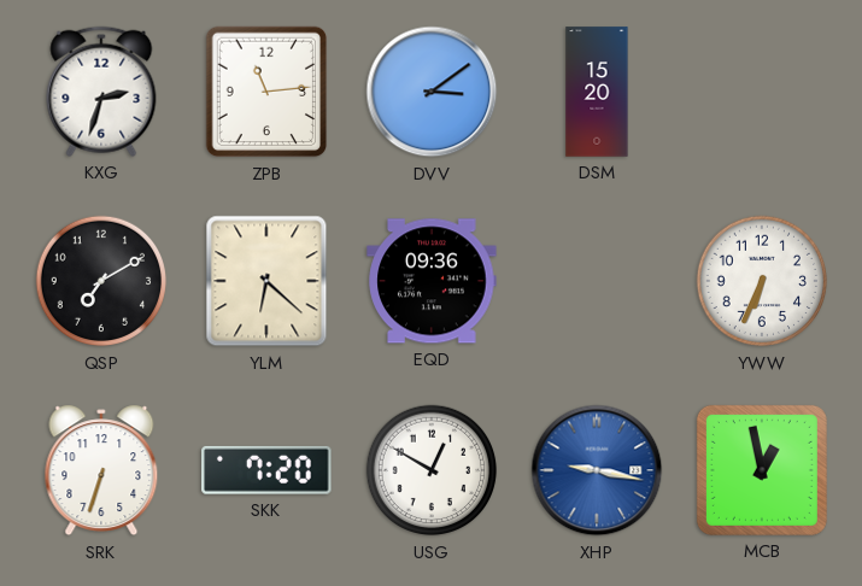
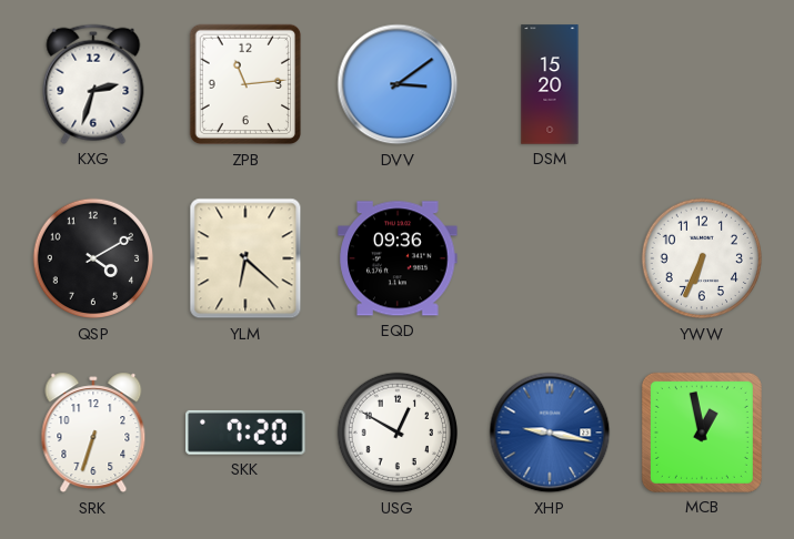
QSP: 7:10 -> 4:10
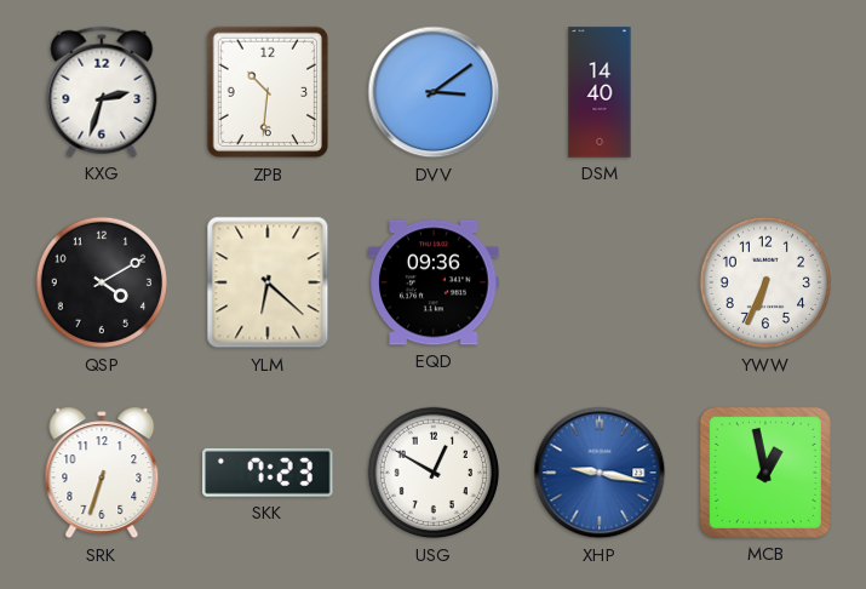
ZPB: 11:14 -> 10:31
DSM: 15:20 -> 14:40
SKK: 7:20 -> 7:23
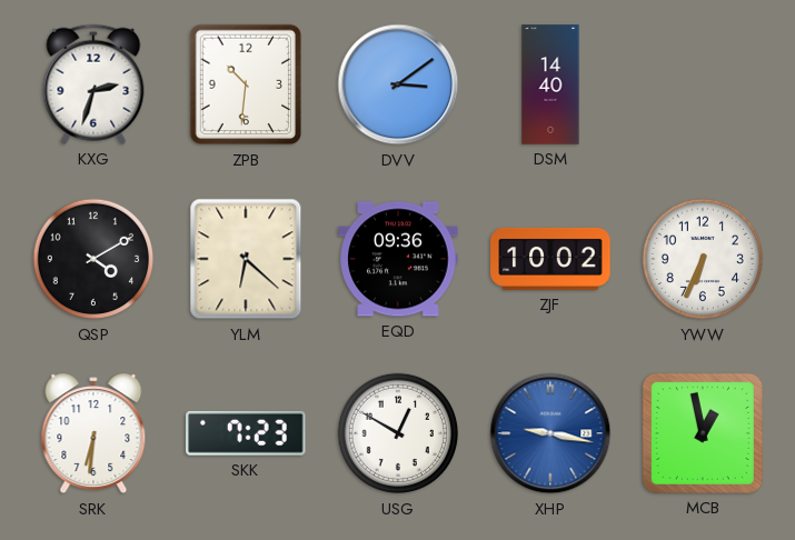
ZJF: none -> 10:02
SRK: 6:33 -> 6:31
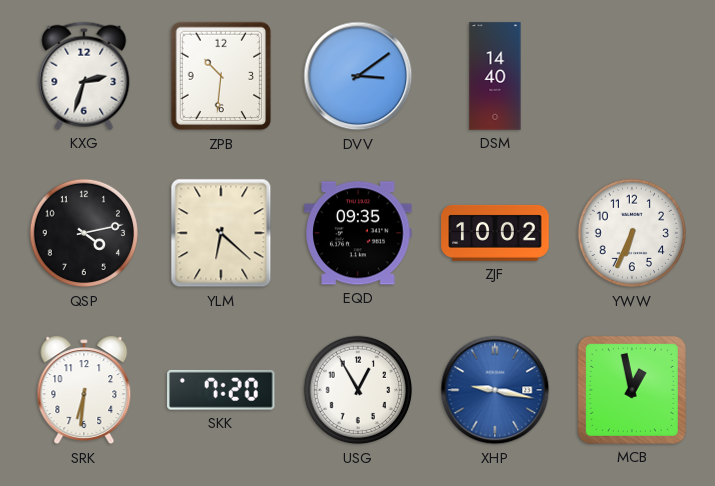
QSP: 4:10 -> 4:13
EQD: 09:36 -> 09:35
SKK: 7:23 -> 7:20
USG: 12:50 -> 12:55
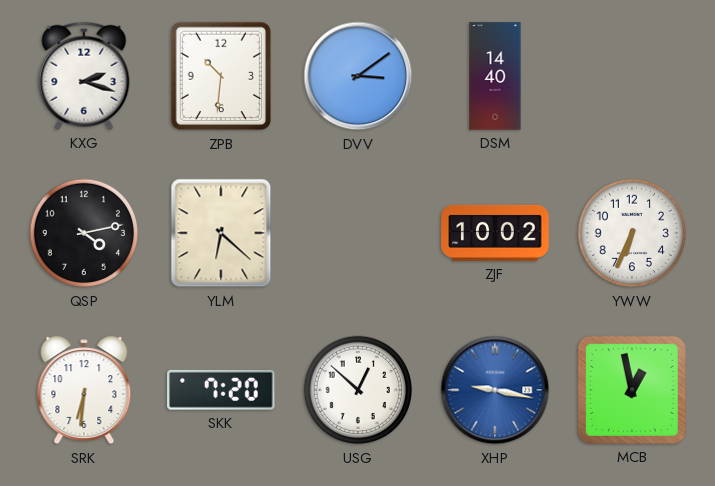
KXG: 2:33 -> 2:18
EQD: 09:35 -> none
USG: 12:55 -> 12:52
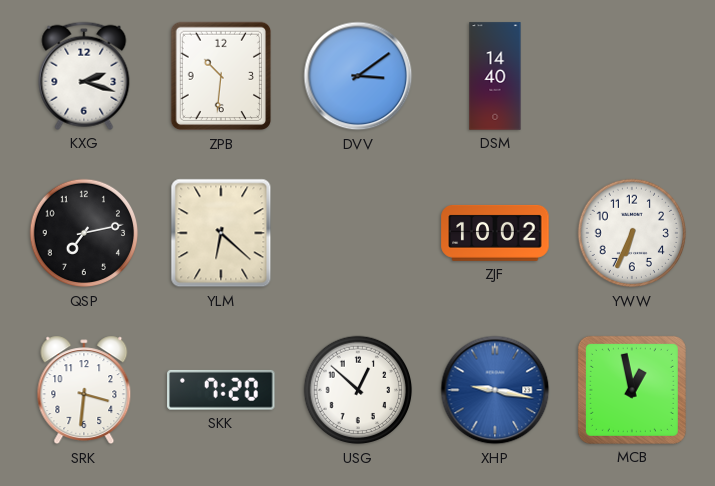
QSP: 4:13 -> 7:13
SRK: 6:31 -> 3:31
